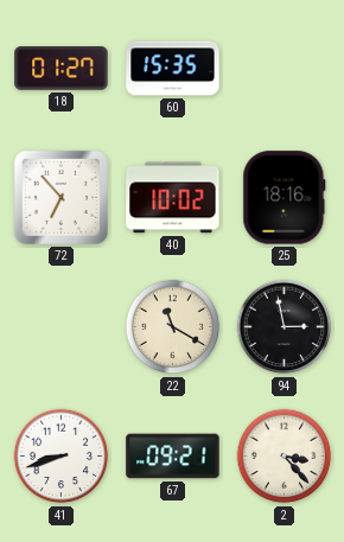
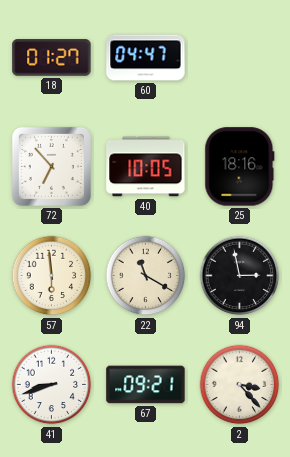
60: 15:35 -> 04:47
40: 10:02 -> 10:05
57: none -> 5:59
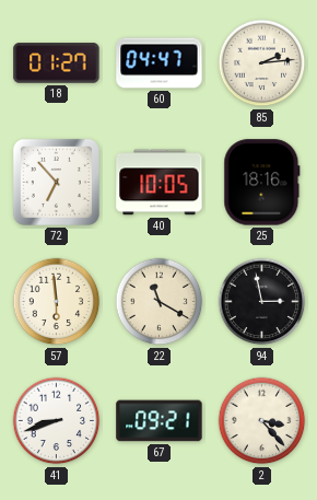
85: none -> 2:14
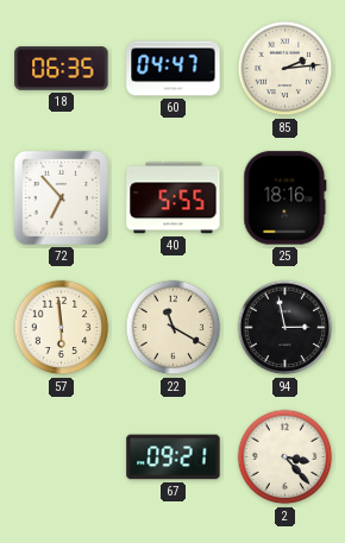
18: 01:27 -> 06:35
40: 10:05 -> 5:55
41: 8:42 -> none
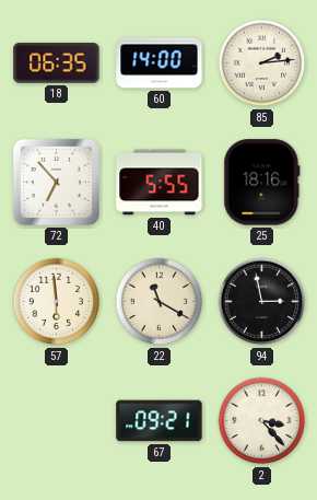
60: 04:47 -> 14:00
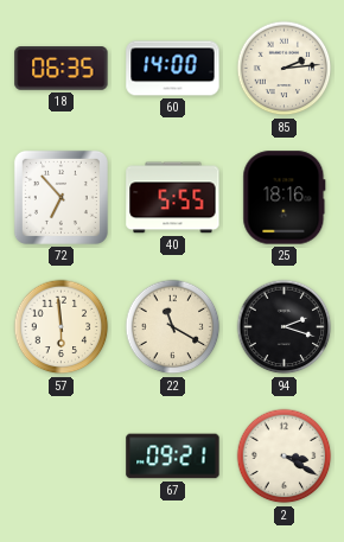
94: 2:58 -> 2:18
2: 3:23 -> 3:20
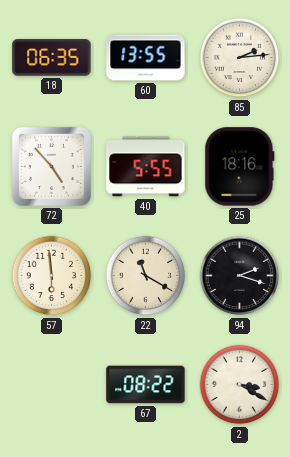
60: 14:00 -> 13:55
72: 6:53 -> 4:53
67: 09:21 -> 08:22
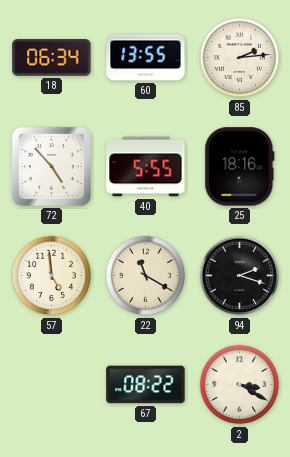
18: 06:35 -> 06:34
57: 5:59 -> 4:59
